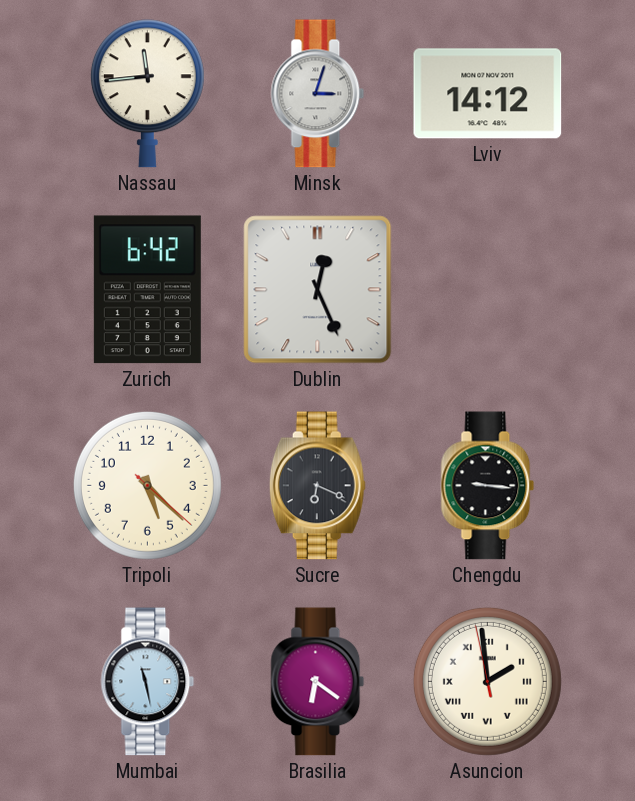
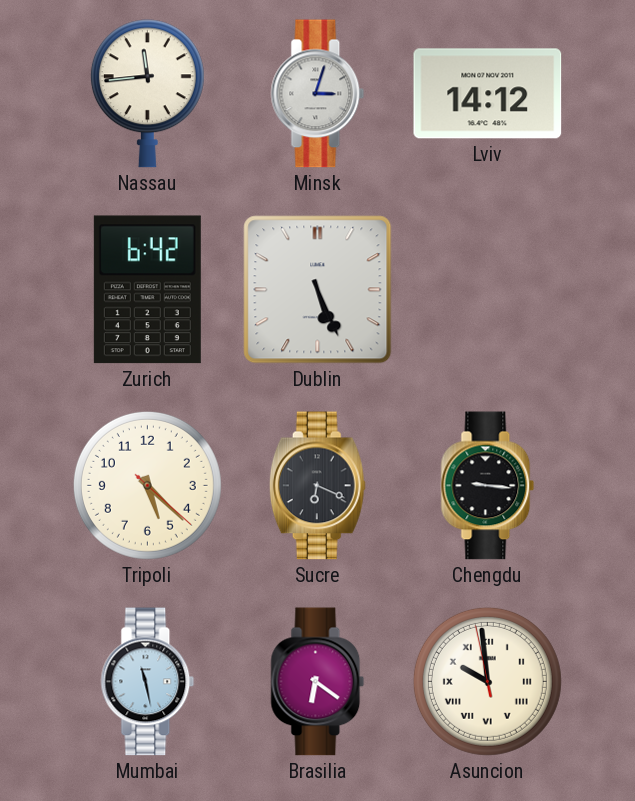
Dublin: 12:26 -> 5:26
Asuncion: 1:58 -> 9:58
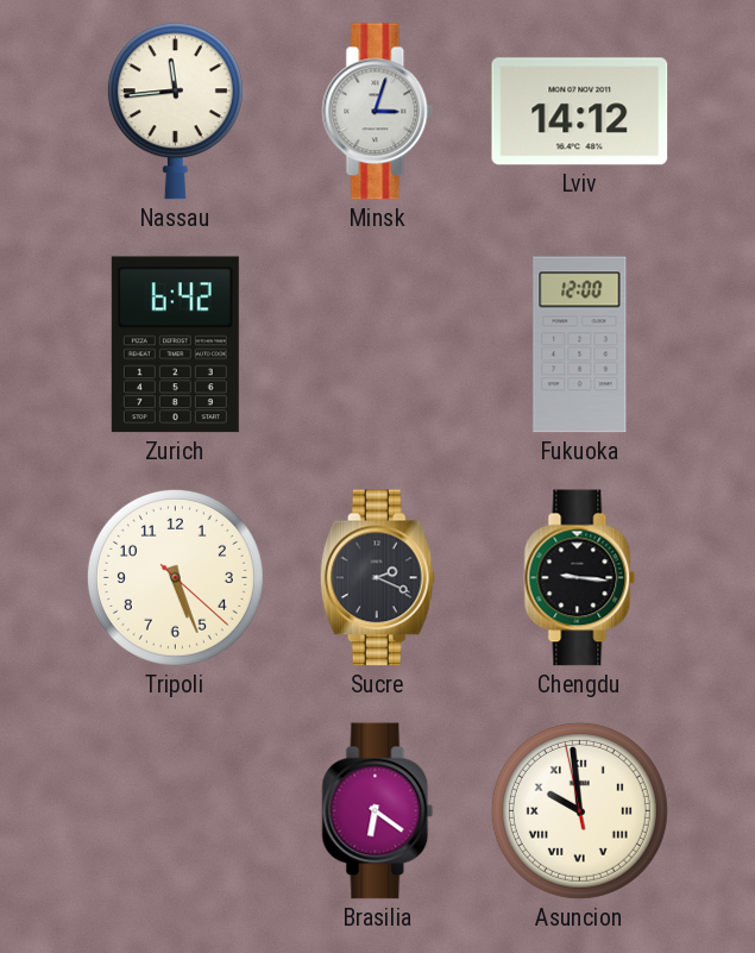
Dublin: 5:26 -> none
Fukuoka: none -> 12:00
Tripoli: 5:22 -> 5:26
Sucre: 6:19 -> 2:19
Mumbai: 11:28 -> none
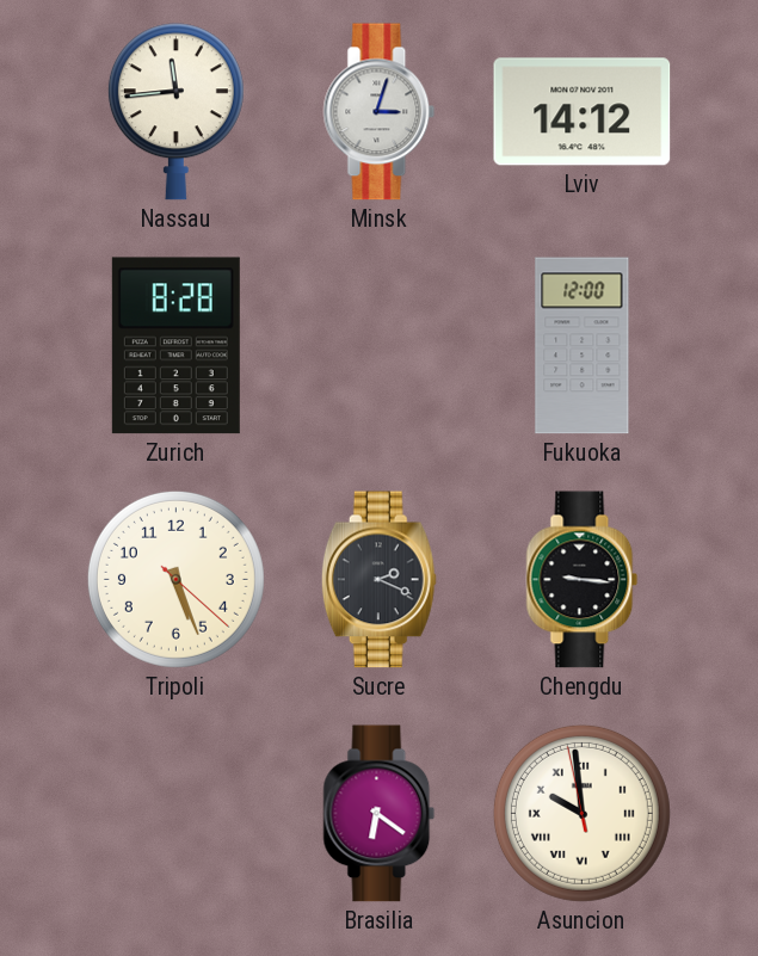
Zurich: 6:42 -> 8:28
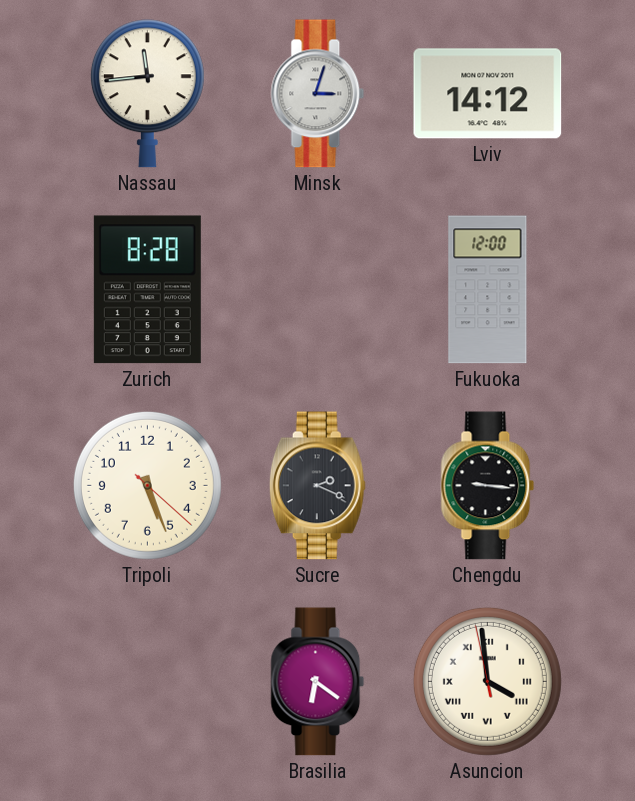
Asuncion: 9:58 -> 3:58
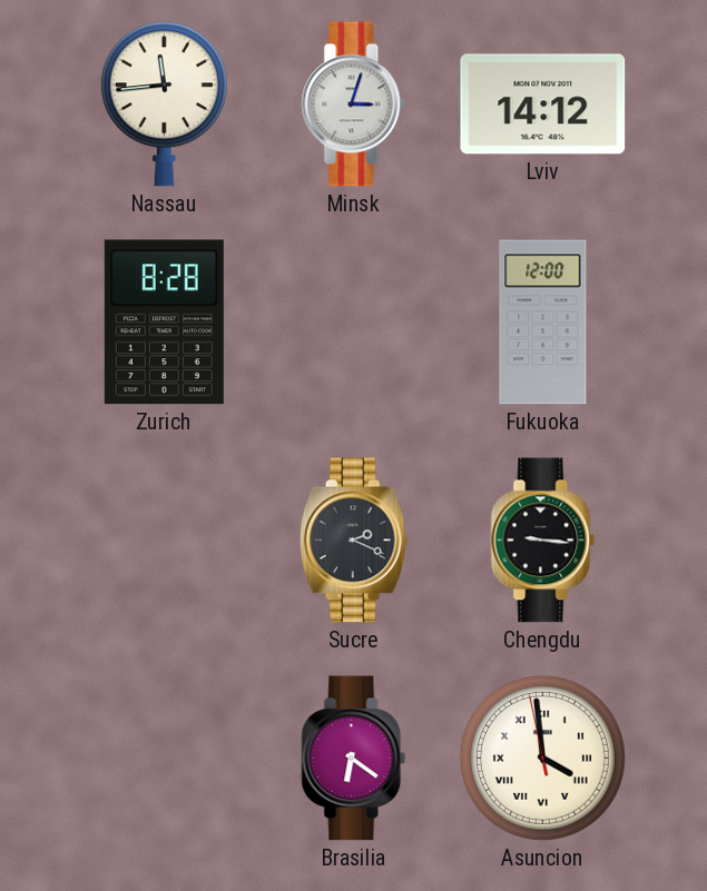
Tripoli: 5:26 -> none
